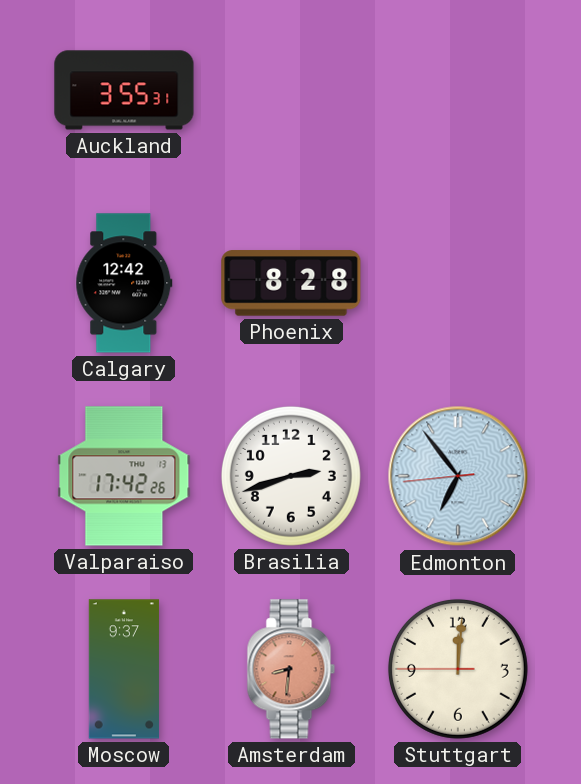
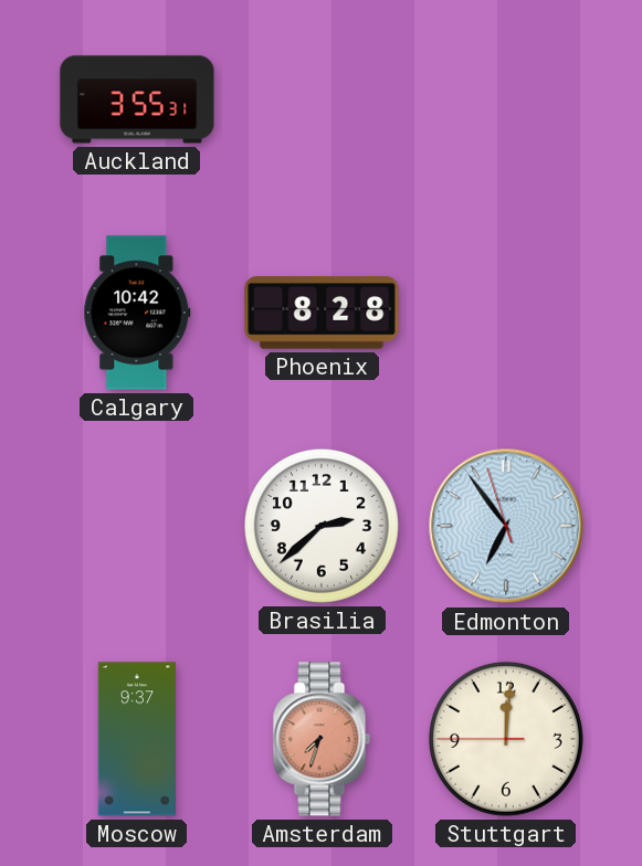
Calgary: 12:42 -> 10:42
Valparaiso: 17:42 -> none
Brasilia: 2:42 -> 2:38
Edmonton: 6:53:44 -> 6:53:57
Amsterdam: 8:31 -> 7:33
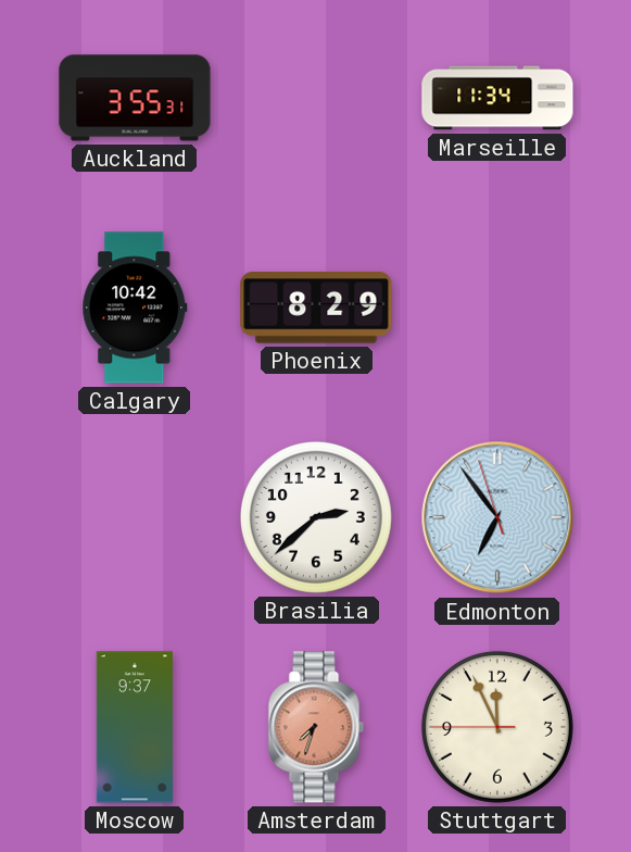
Marseille: none -> 11:34
Phoenix: 8:28 -> 8:29
Stuttgart: 12:00 -> 11:55
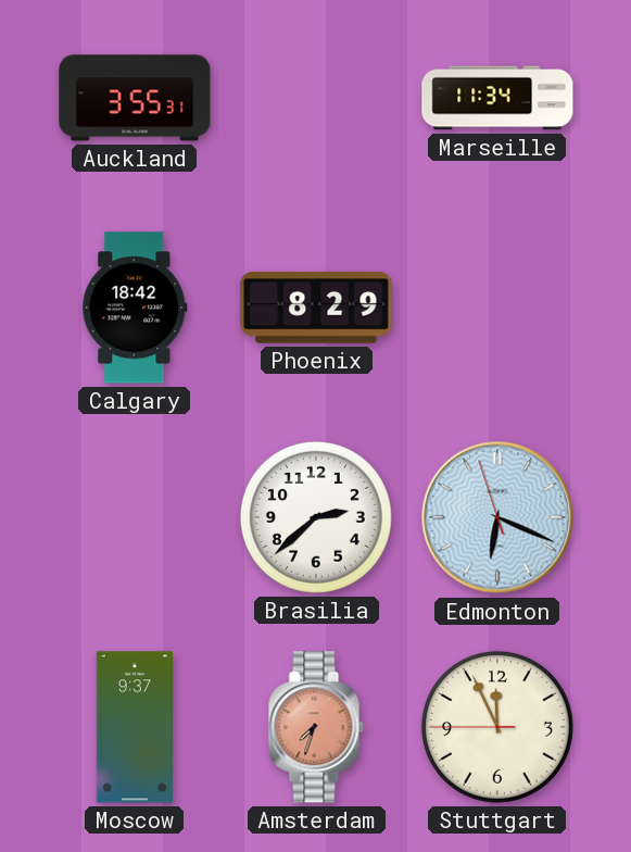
Calgary: 10:42 -> 18:42
Edmonton: 6:53 -> 6:18
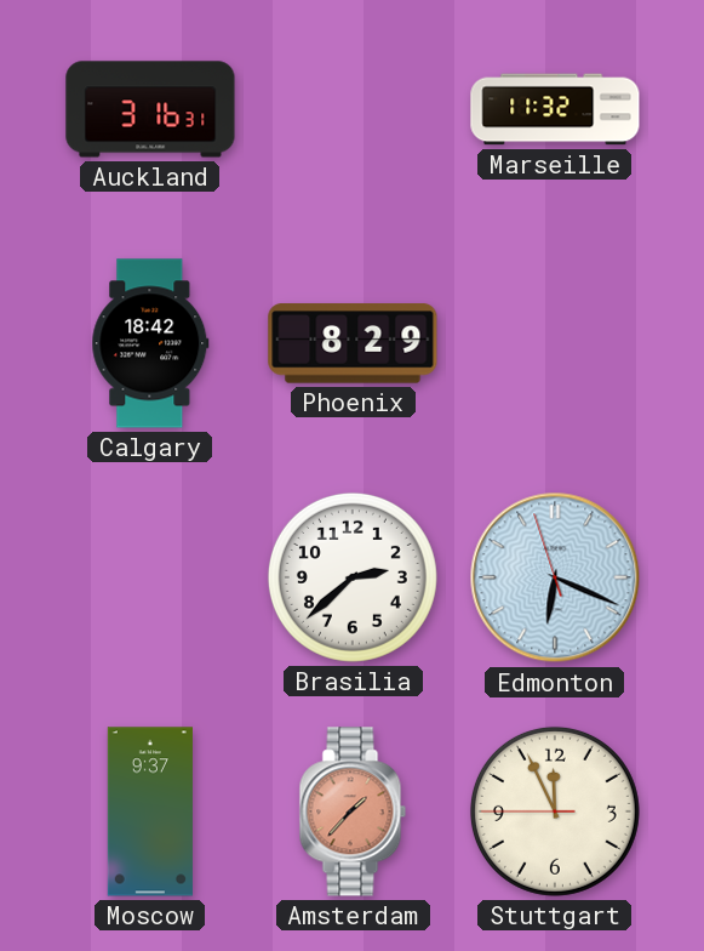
Auckland: 3:55 -> 3:16
Marseille: 11:34 -> 11:32
Amsterdam: 7:33 -> 1:37
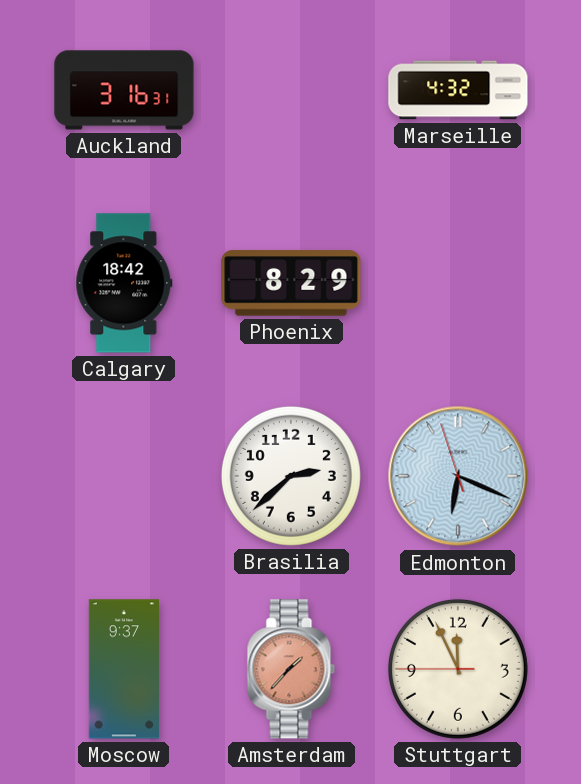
Marseille: 11:32 -> 4:32
